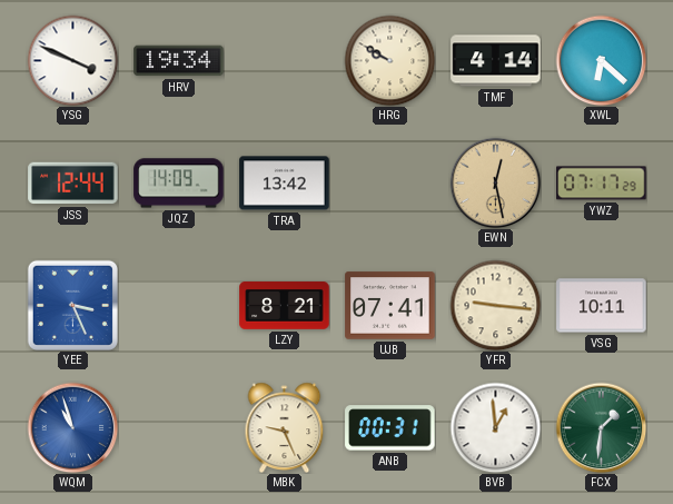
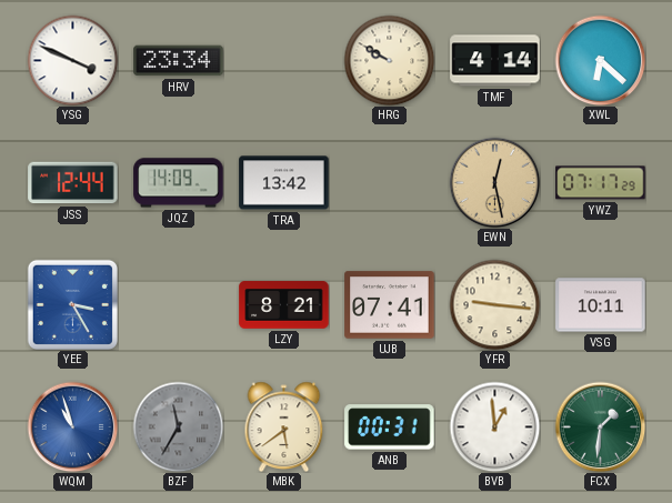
HRV: 19:34 -> 23:34
YEE: 3:26 -> 3:25
BZF: none -> 11:35
MBK: 9:26 -> 5:39
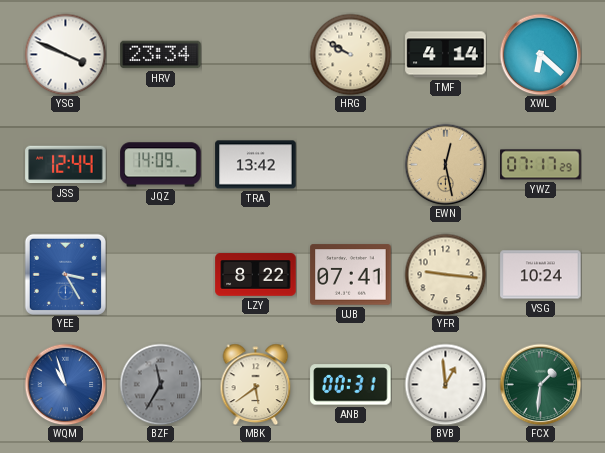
LZY: 8:21 -> 8:22
VSG: 10:11 -> 10:24
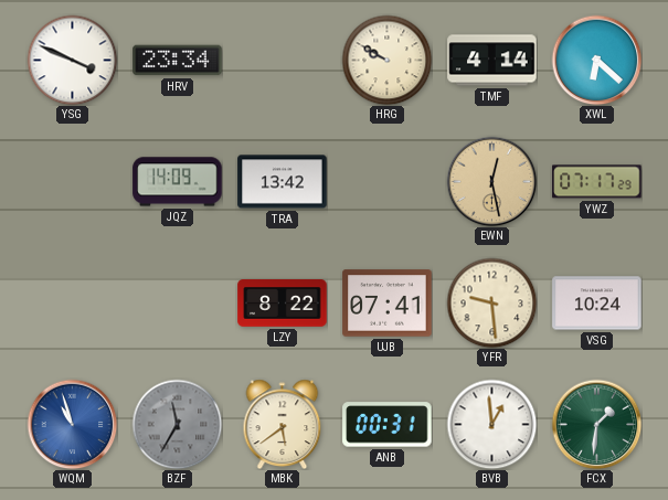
JSS: 12:44 -> none
YEE: 3:25 -> none
YFR: 9:16 -> 9:29
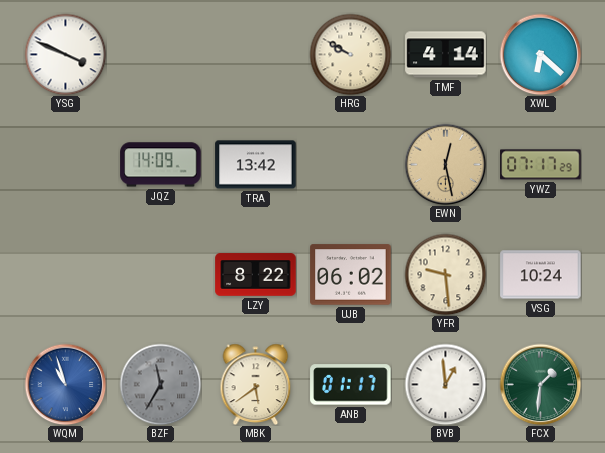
HRV: 23:34 -> none
UJB: 07:41 -> 06:02
ANB: 00:31 -> 01:17
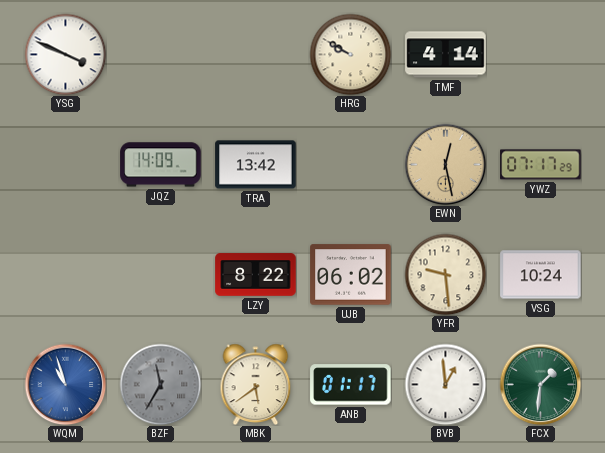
XWL: 6:22 -> none
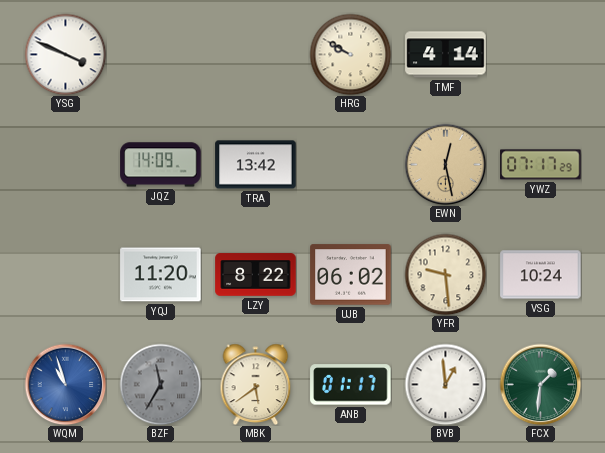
YQJ: none -> 11:20
